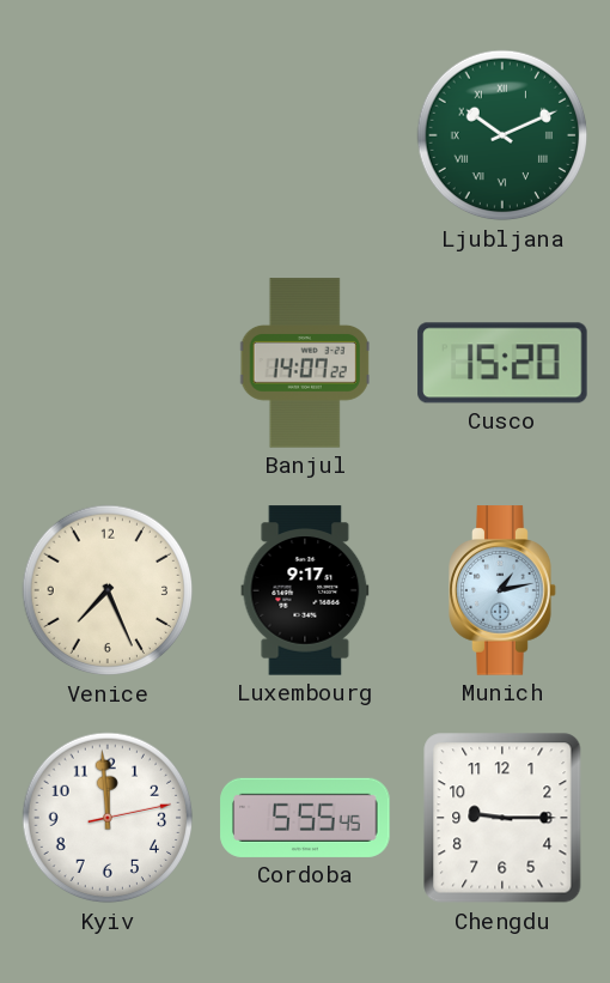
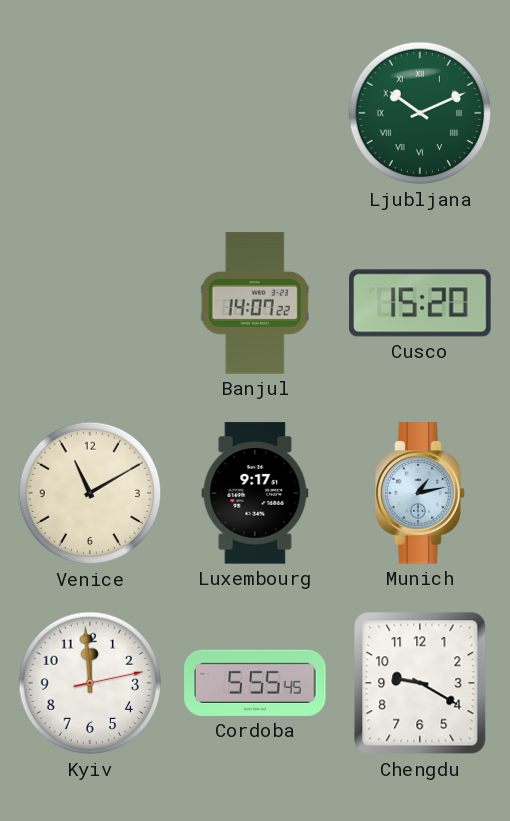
Venice: 7:26 -> 11:10
Chengdu: 9:15 -> 9:20
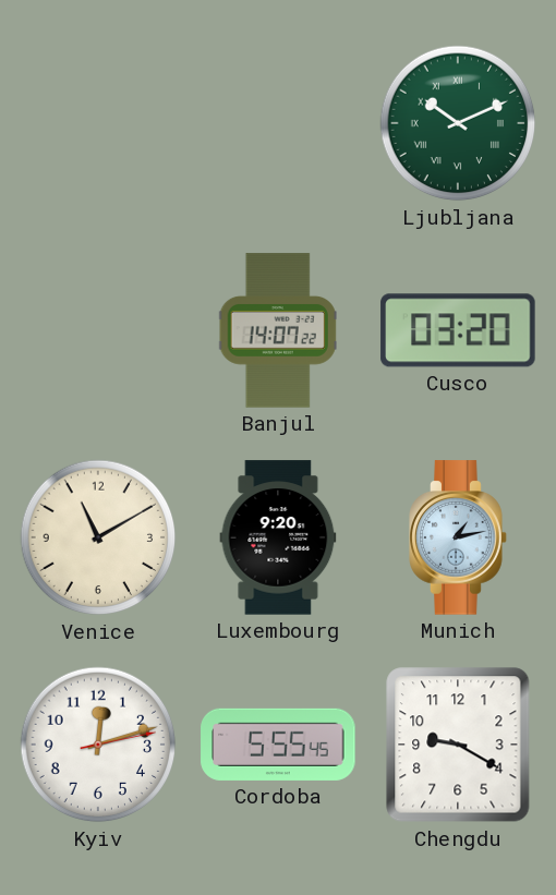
Cusco: 15:20 -> 03:20
Luxembourg: 9:17 -> 9:20
Kyiv: 11:59 -> 12:12
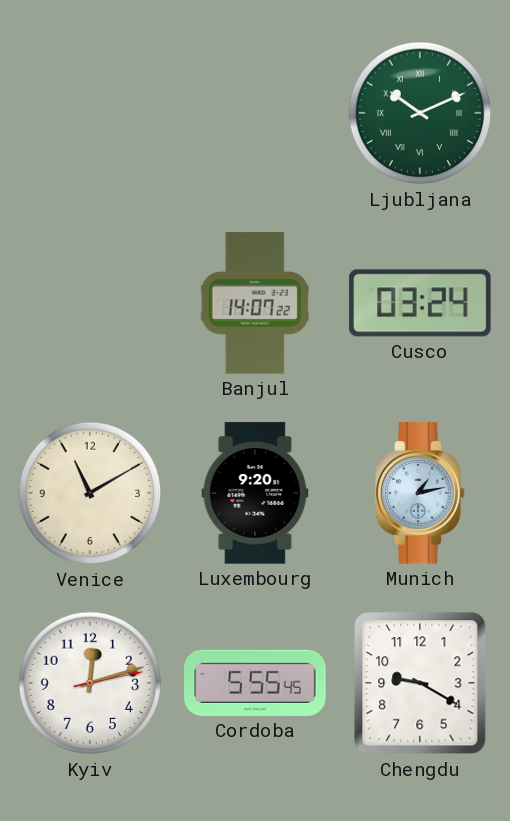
Cusco: 03:20 -> 03:24
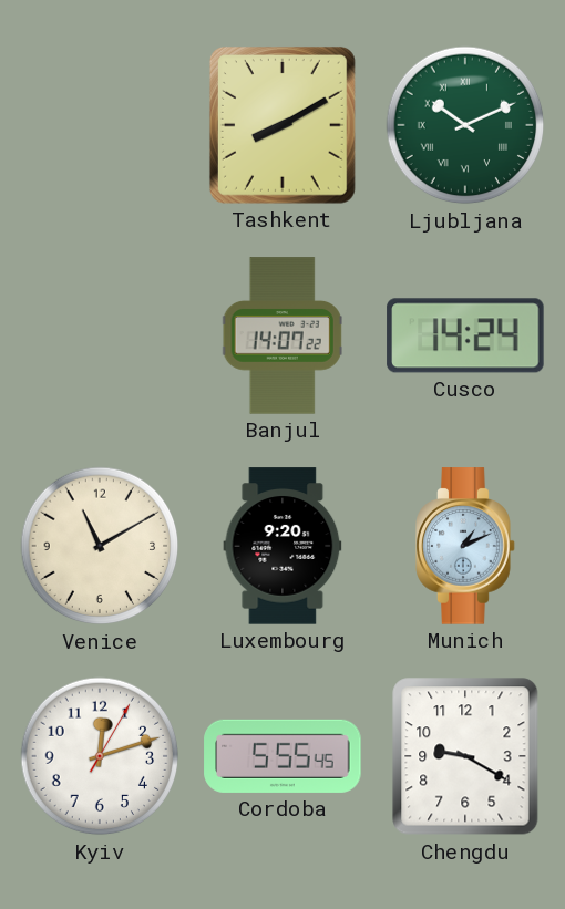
Tashkent: none -> 8:10
Cusco: 03:24 -> 14:24
Munich: 1:13 -> 1:11
Kyiv: 12:12:13 -> 12:12:05
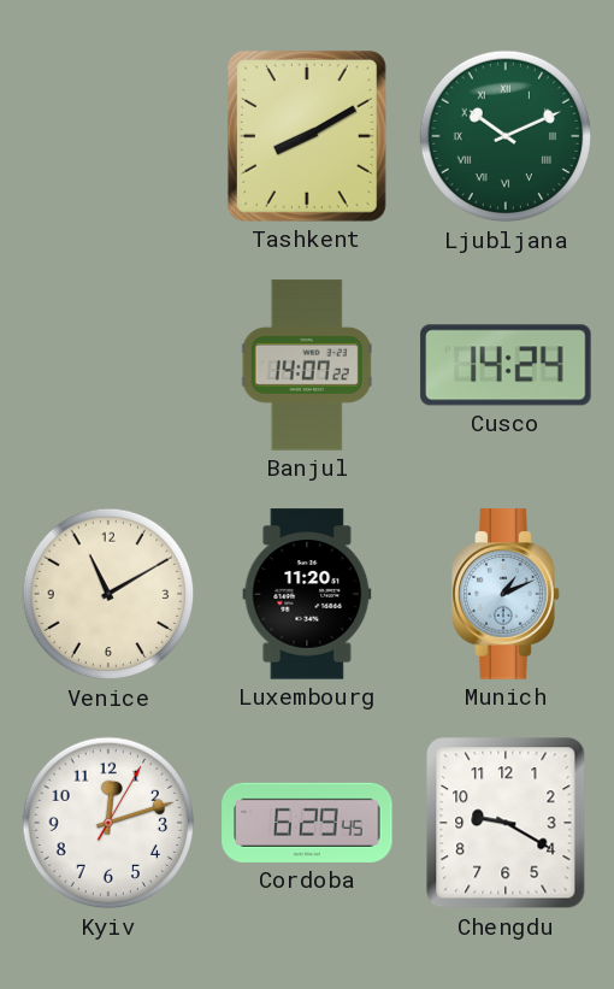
Luxembourg: 9:20 -> 11:20
Cordoba: 5:55 -> 6:29
